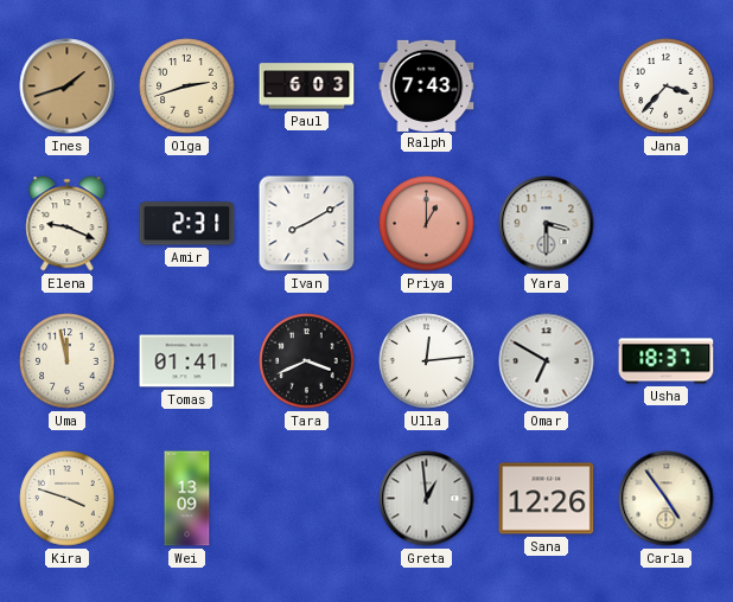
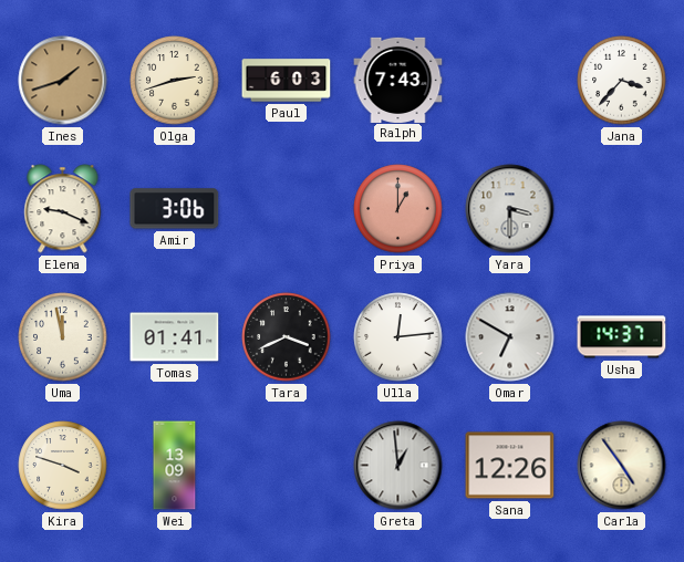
Amir: 2:31 -> 3:06
Ivan: 8:10 -> none
Usha: 18:37 -> 14:37
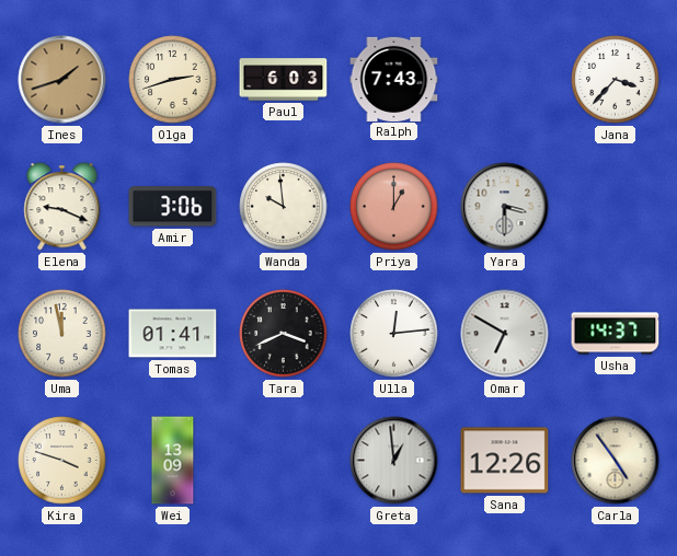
Wanda: none -> 9:59
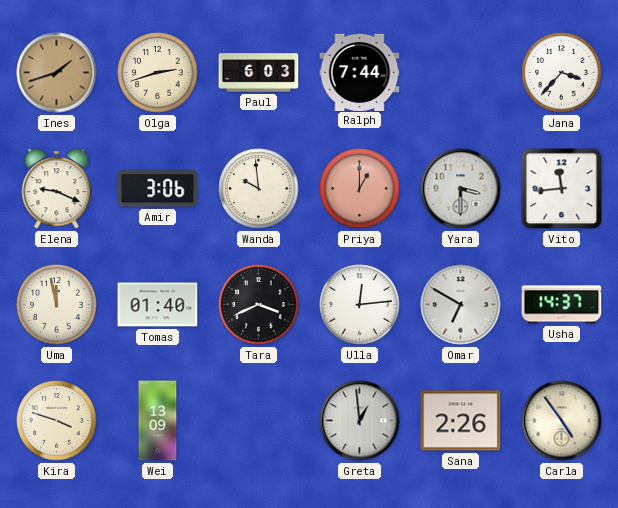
Ralph: 7:43 -> 7:44
Vito: none -> 11:44
Tomas: 01:41 -> 01:40
Sana: 12:26 -> 2:26
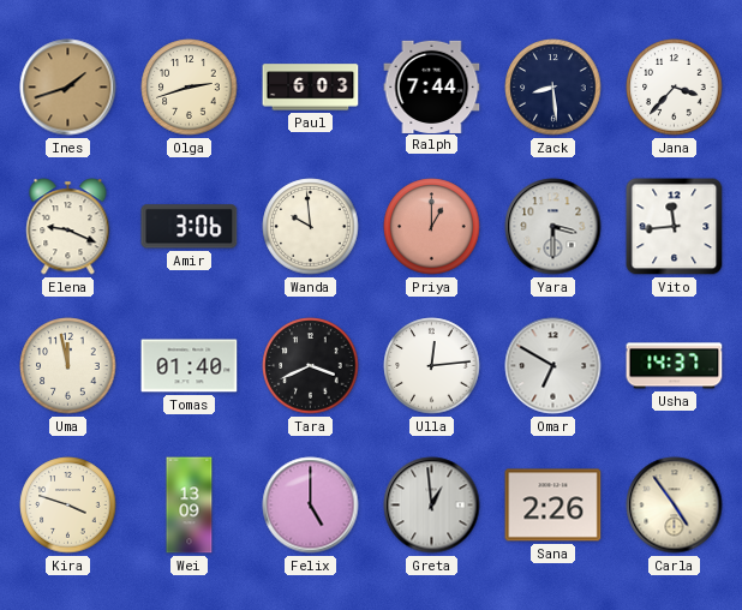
Zack: none -> 8:29
Felix: none -> 5:00
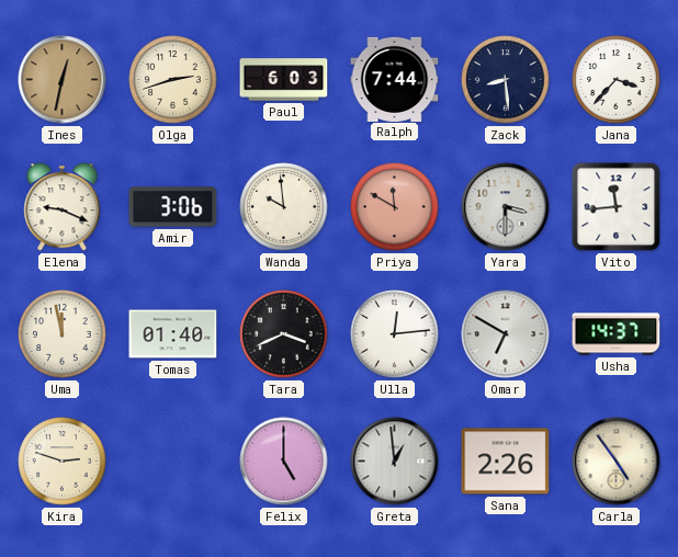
Ines: 1:42 -> 12:32
Priya: 1:00 -> 11:50
Kira: 3:48 -> 2:48
Wei: 13:09 -> none
